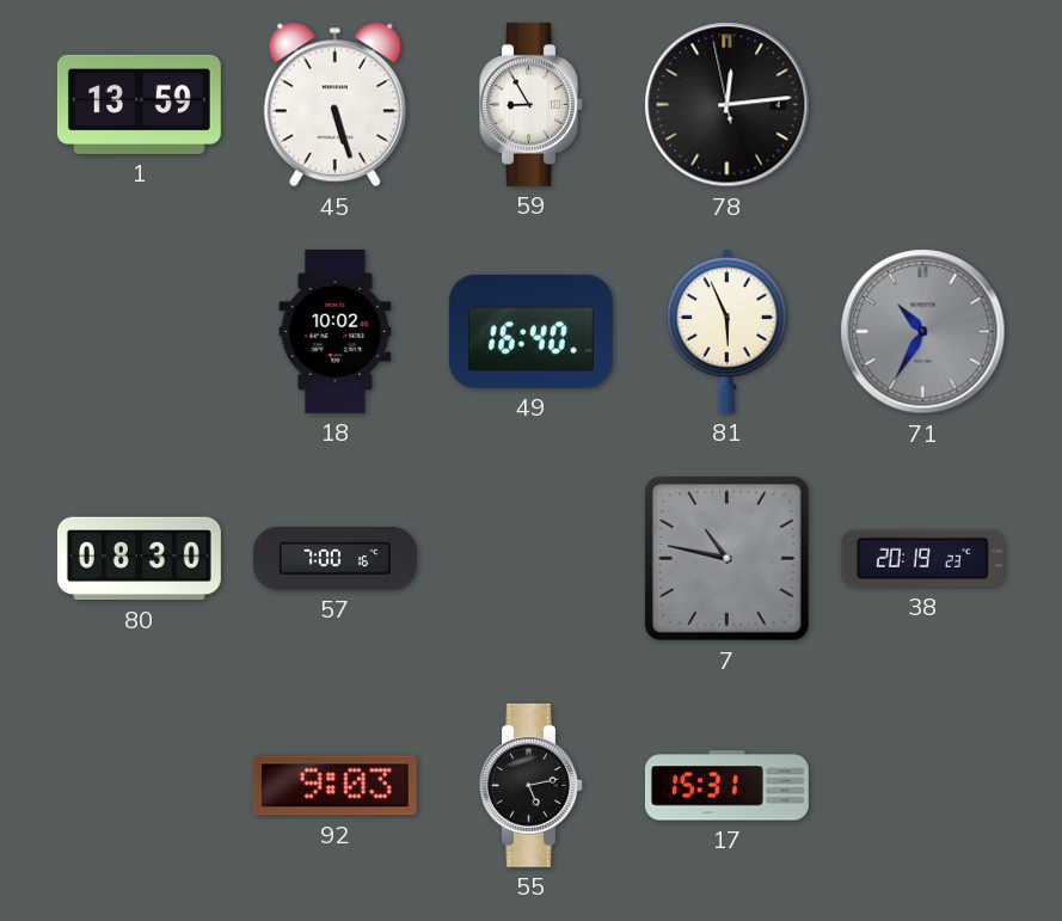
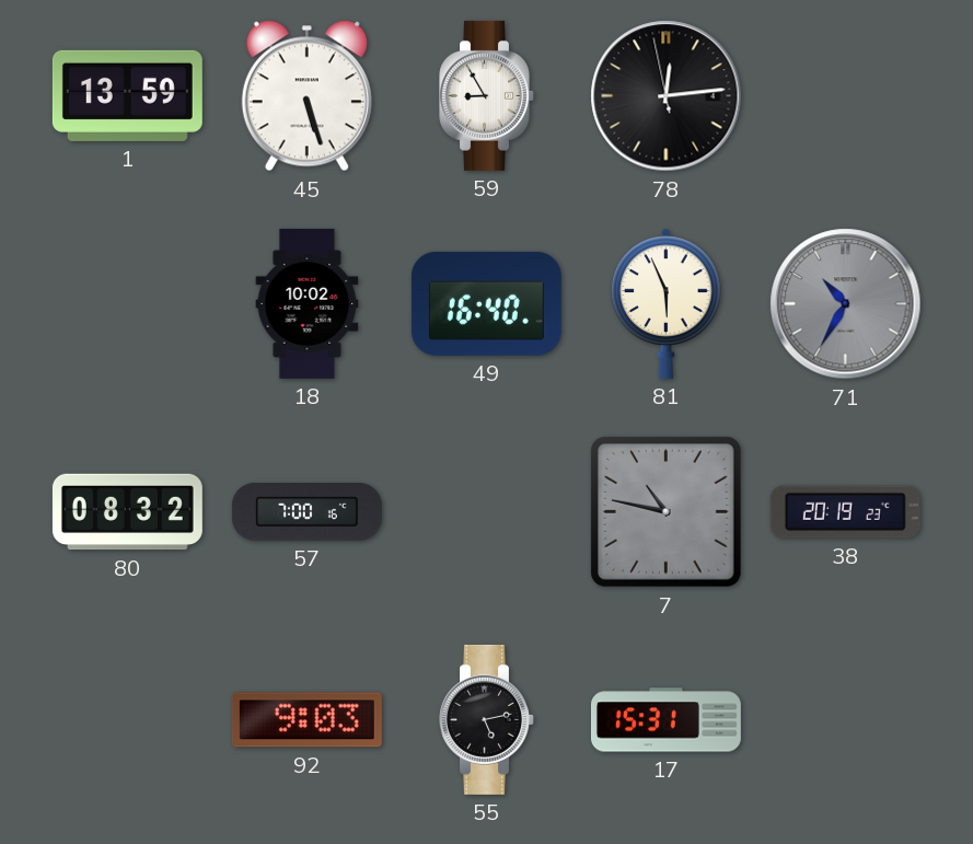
80: 08:30 -> 08:32
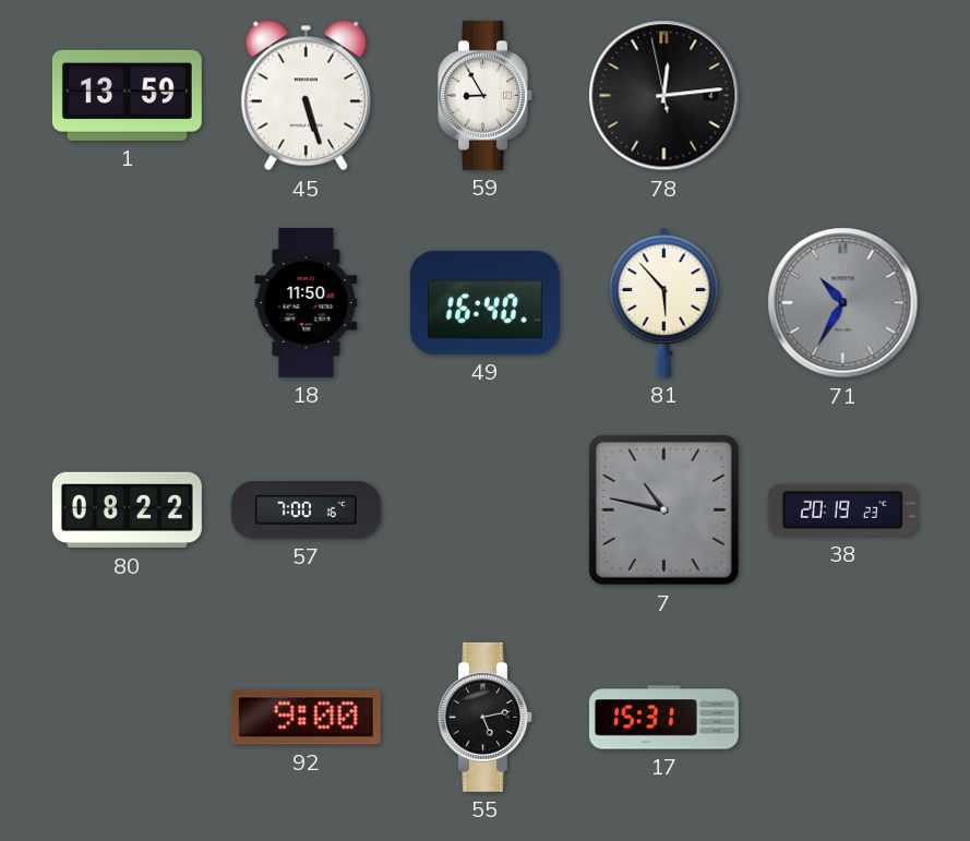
18: 10:02 -> 11:50
81: 5:56 -> 5:53
80: 08:32 -> 08:22
92: 9:03 -> 9:00
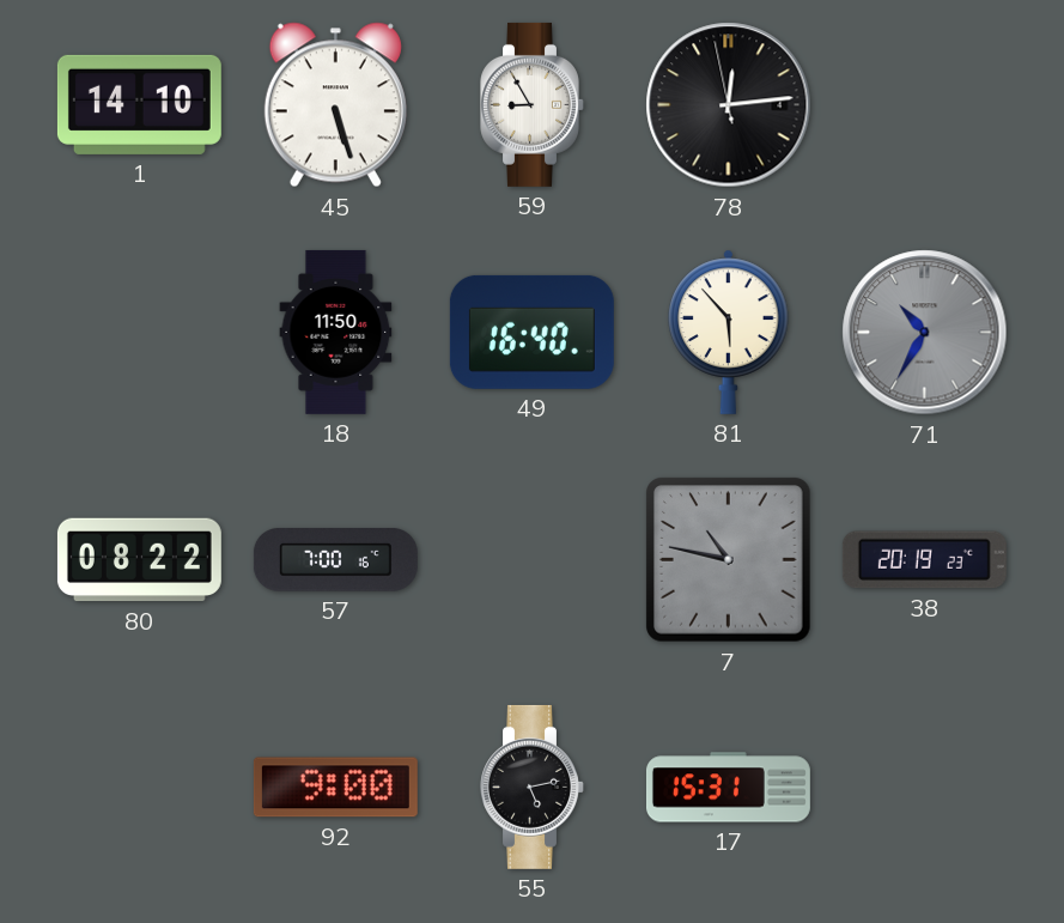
1: 13:59 -> 14:10
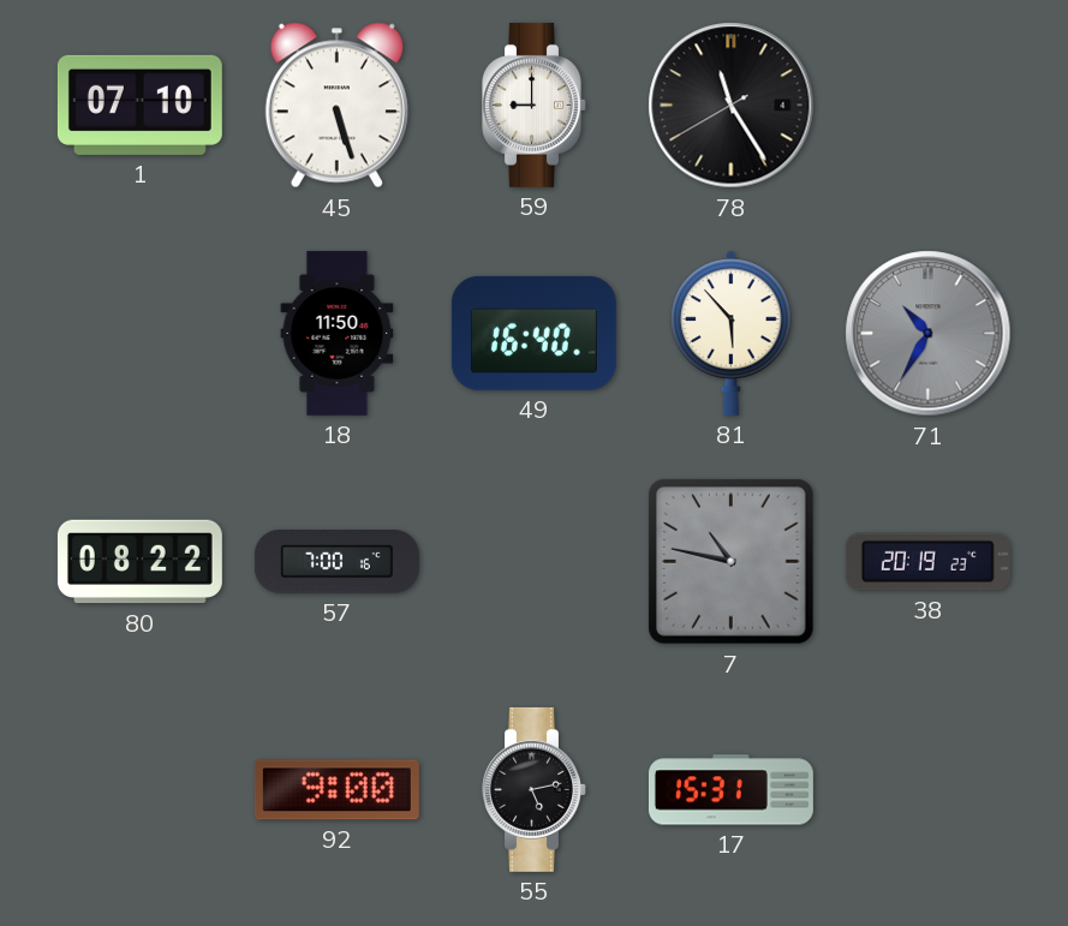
1: 14:10 -> 07:10
59: 8:55 -> 9:00
78: 12:13 -> 11:24
